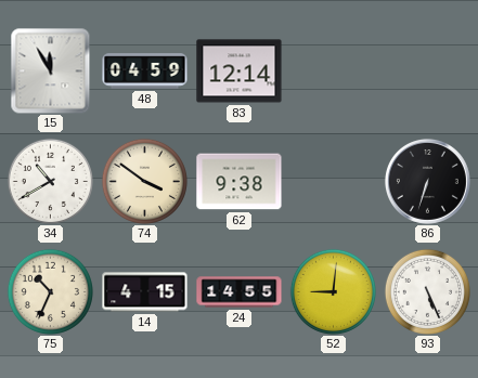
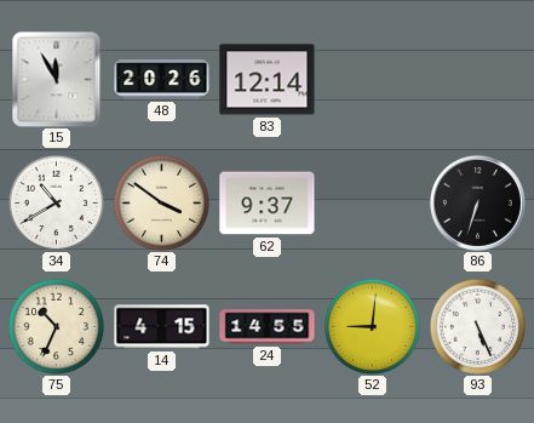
48: 04:59 -> 20:26
62: 9:38 -> 9:37
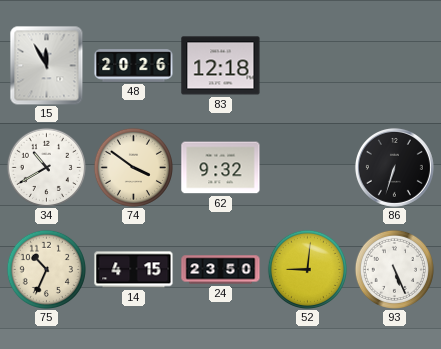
83: 12:14 -> 12:18
62: 9:37 -> 9:32
24: 14:55 -> 23:50
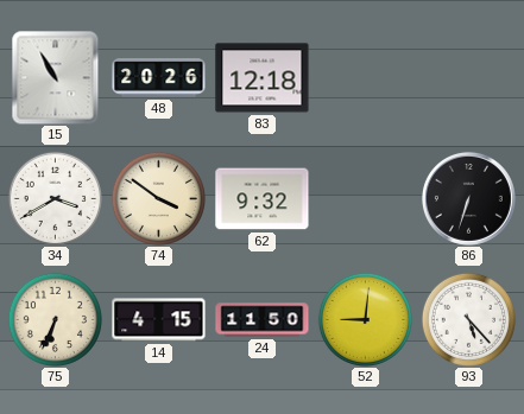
15: 11:55 -> 10:55
34: 10:40 -> 3:40
75: 10:34 -> 6:34
24: 23:50 -> 11:50
93: 5:26 -> 5:23
